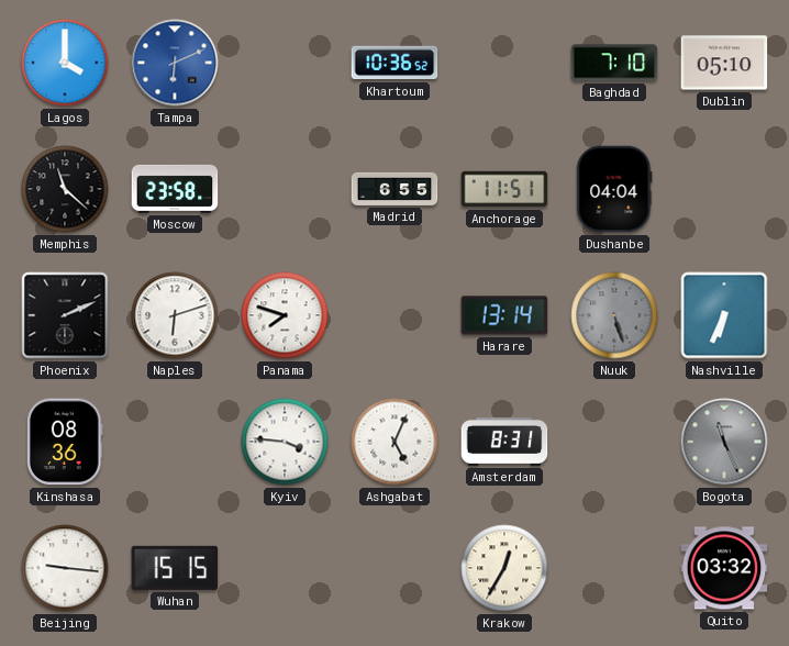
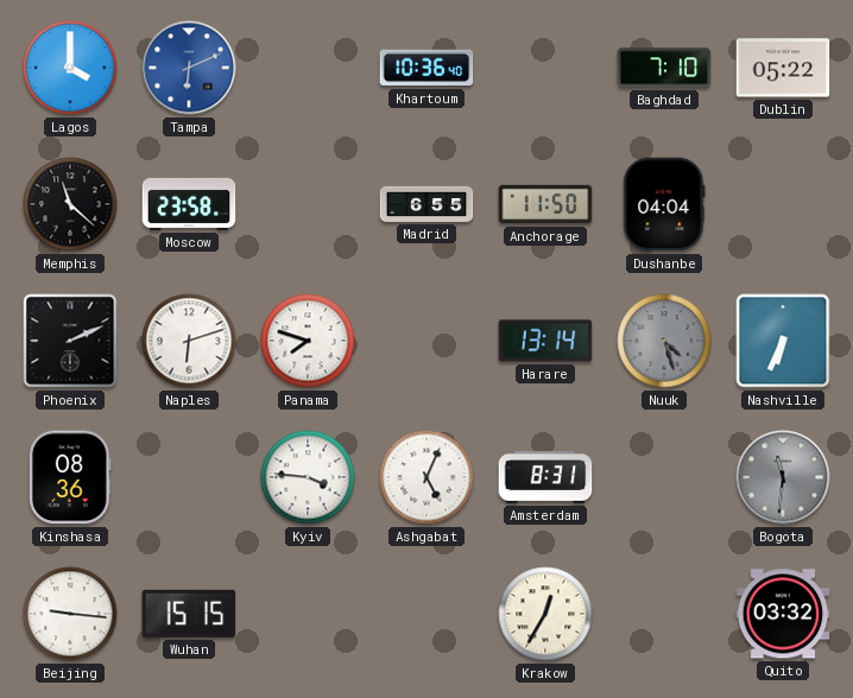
Khartoum: 10:36:52 -> 10:36:40
Dublin: 05:10 -> 05:22
Anchorage: 11:51 -> 11:50
Nuuk: 5:27 -> 4:27
Bogota: 11:26 -> 11:31
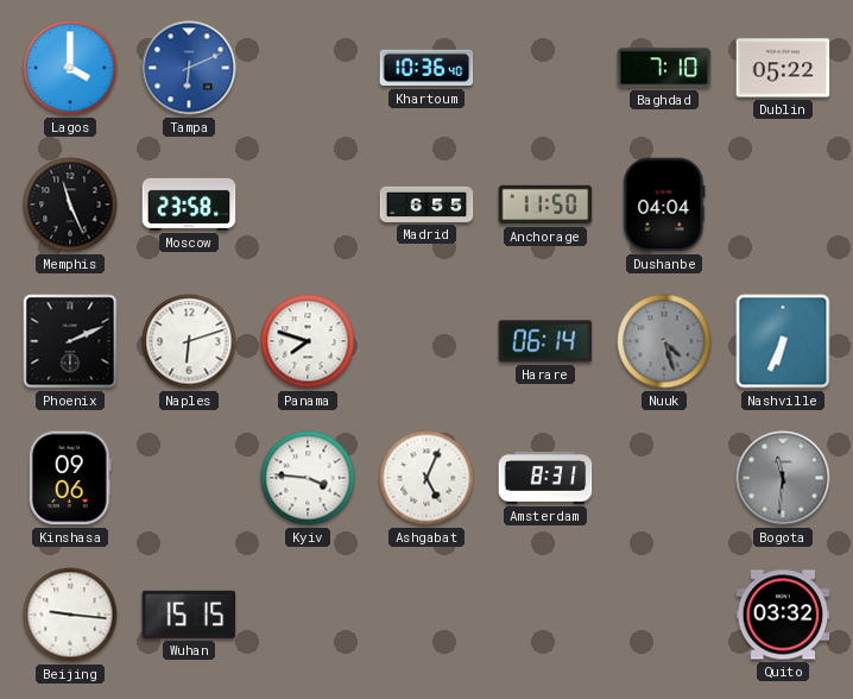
Memphis: 11:22 -> 11:26
Harare: 13:14 -> 06:14
Kinshasa: 08:36 -> 09:06
Krakow: 12:35 -> none
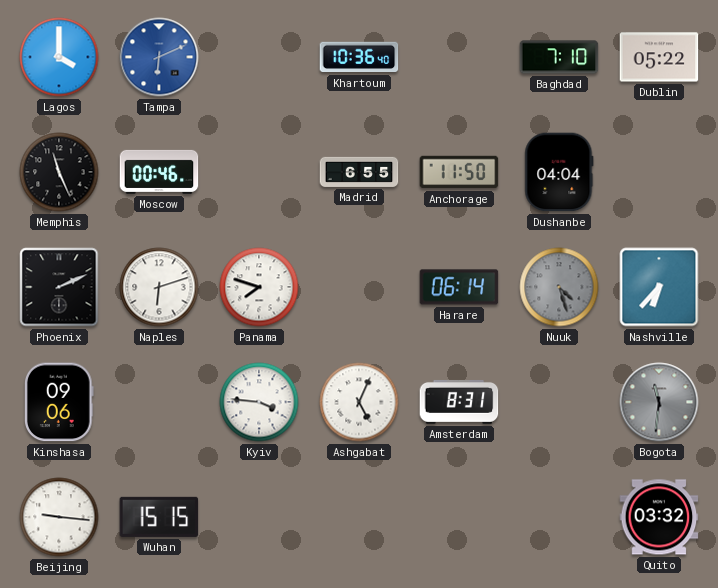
Moscow: 23:58 -> 00:46
Nashville: 6:34 -> 6:37
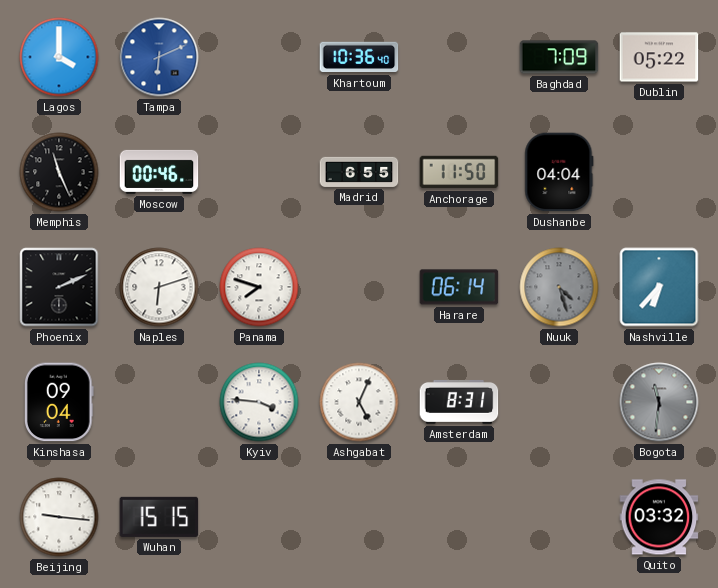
Baghdad: 7:10 -> 7:09
Kinshasa: 09:06 -> 09:04
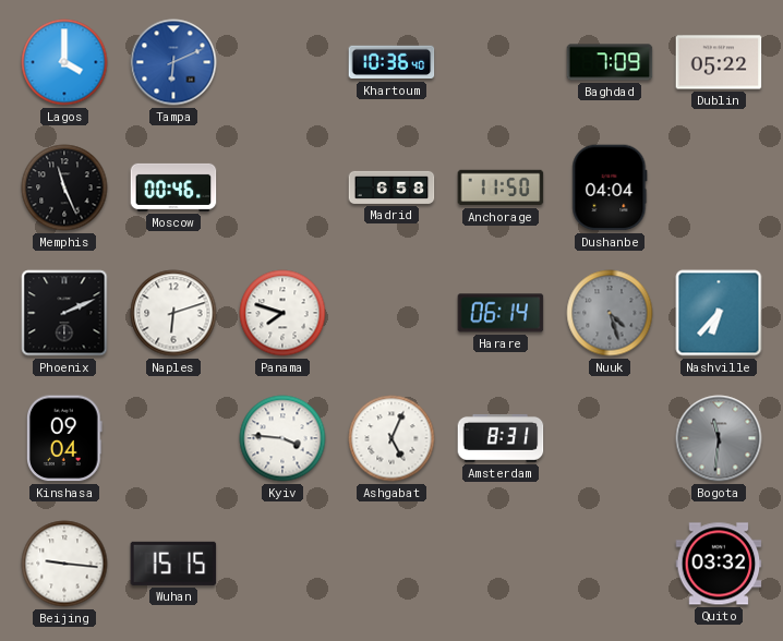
Madrid: 6:55 -> 6:58
